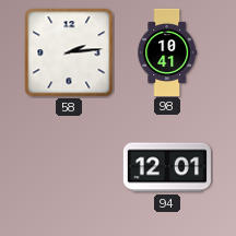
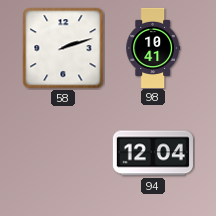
58: 2:14 -> 2:12
94: 12:01 -> 12:04
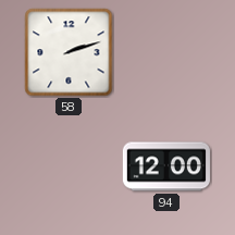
98: 10:41 -> none
94: 12:04 -> 12:00
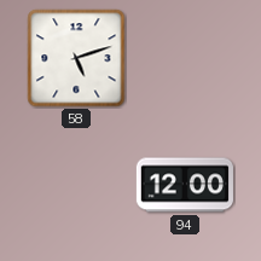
58: 2:12 -> 5:12
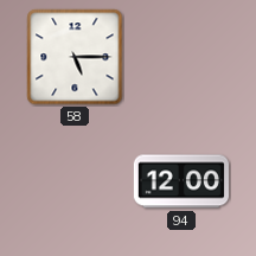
58: 5:12 -> 5:15
